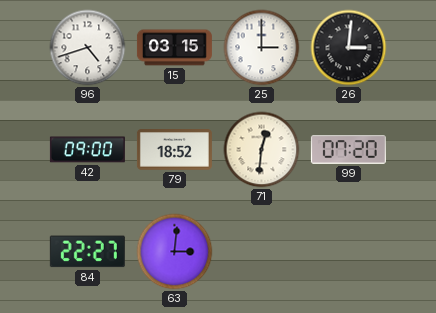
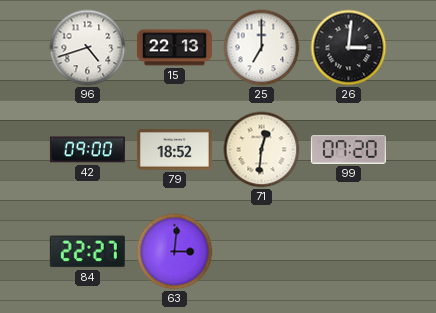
15: 03:15 -> 22:13
25: 3:00 -> 7:00
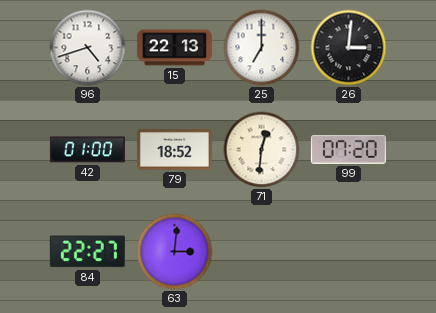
42: 09:00 -> 01:00
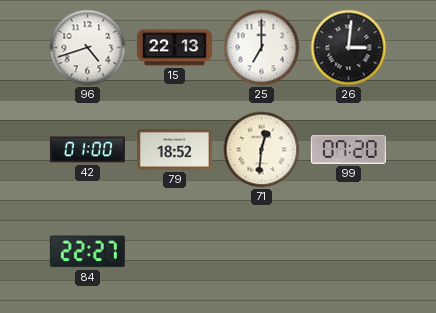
63: 3:01 -> none
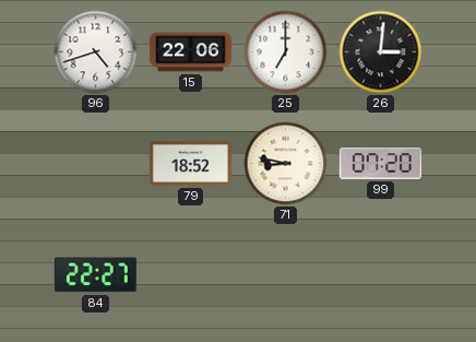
15: 22:13 -> 22:06
42: 01:00 -> none
71: 12:31 -> 8:47
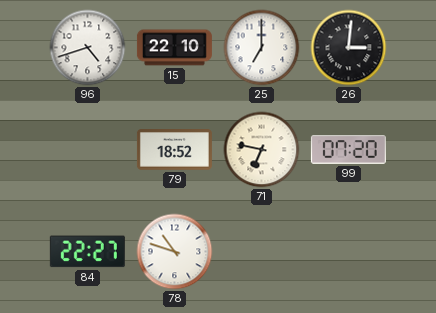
15: 22:06 -> 22:10
71: 8:47 -> 6:47
78: none -> 10:48
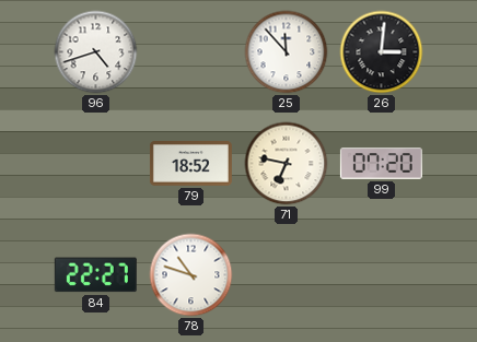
15: 22:10 -> none
25: 7:00 -> 11:53
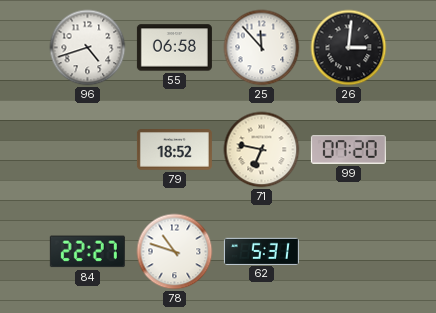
55: none -> 06:58
62: none -> 5:31
